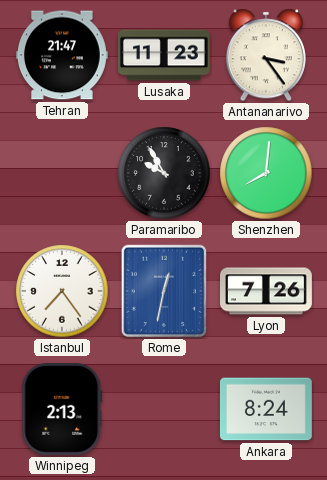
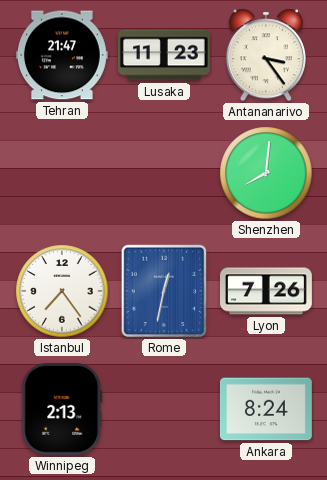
Paramaribo: 9:55 -> none
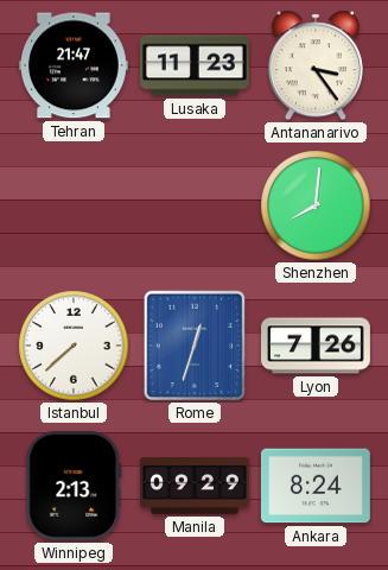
Istanbul: 7:24 -> 7:38
Rome: 12:32 -> 12:33
Manila: none -> 09:29
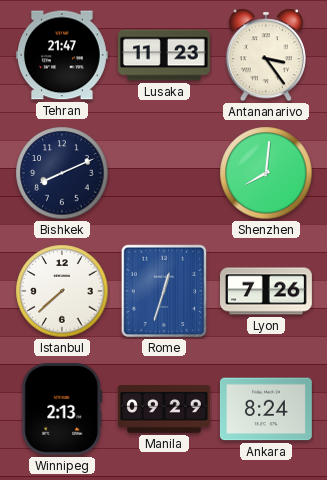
Bishkek: none -> 8:11
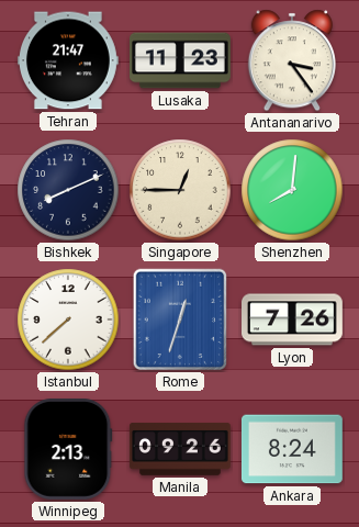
Singapore: none -> 12:45
Manila: 09:29 -> 09:26
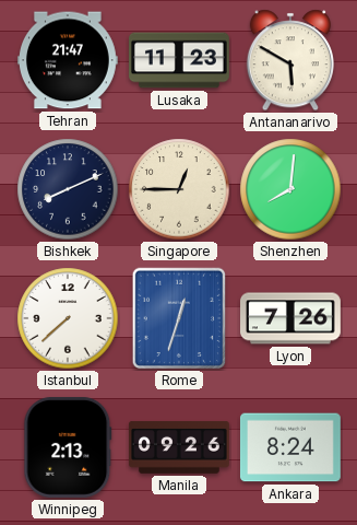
Antananarivo: 3:24 -> 5:50
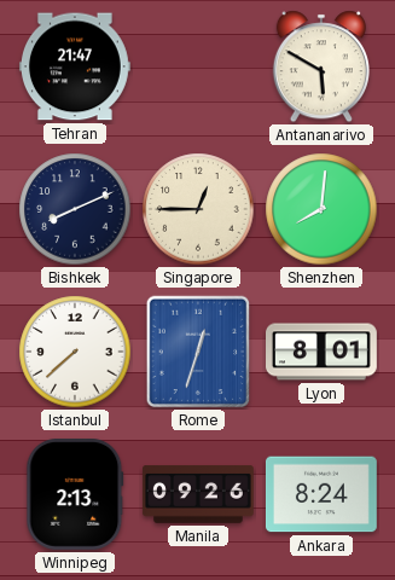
Lusaka: 11:23 -> none
Lyon: 7:26 -> 8:01
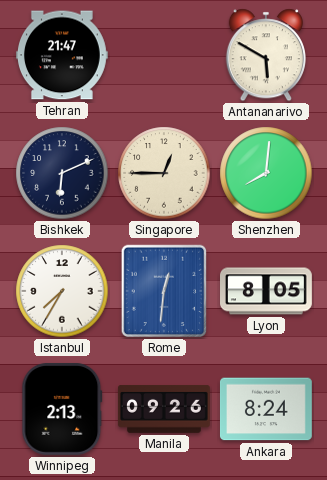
Bishkek: 8:11 -> 6:11
Istanbul: 7:38 -> 7:35
Rome: 12:33 -> 12:31
Lyon: 8:01 -> 8:05
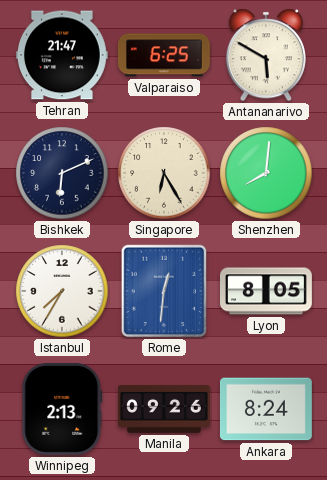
Valparaiso: none -> 6:25
Singapore: 12:45 -> 6:25
